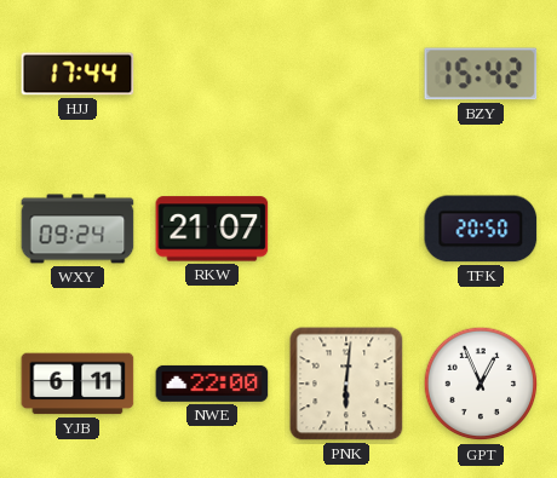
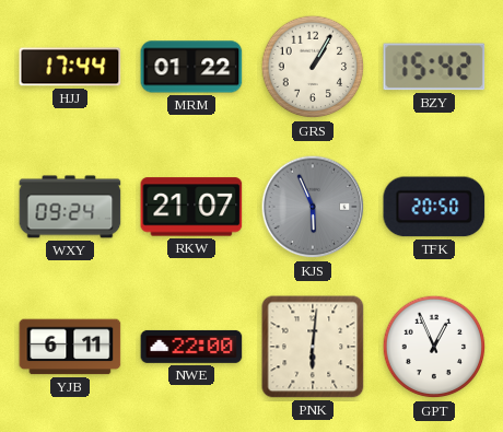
MRM: none -> 01:22
GRS: none -> 1:05
KJS: none -> 5:56
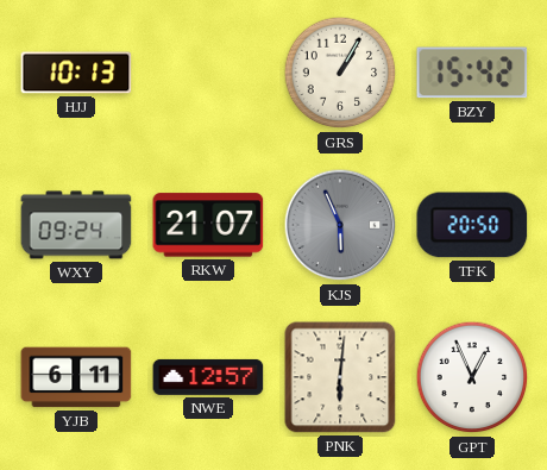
HJJ: 17:44 -> 10:13
MRM: 01:22 -> none
NWE: 22:00 -> 12:57
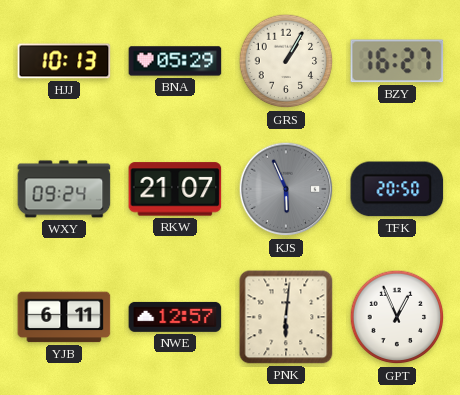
BNA: none -> 05:29
BZY: 15:42 -> 16:27
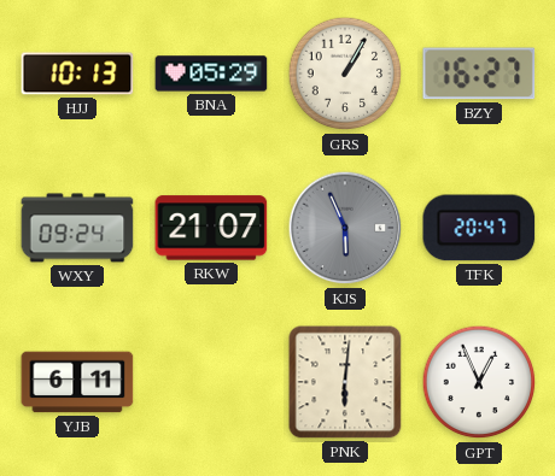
TFK: 20:50 -> 20:47
NWE: 12:57 -> none
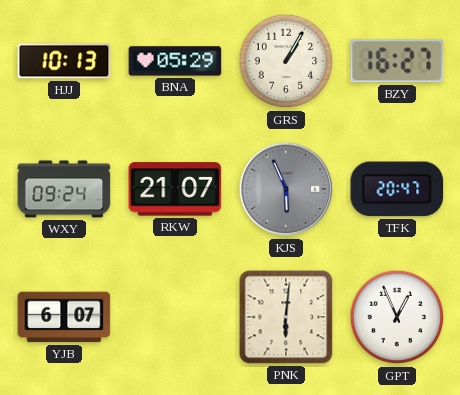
YJB: 6:11 -> 6:07
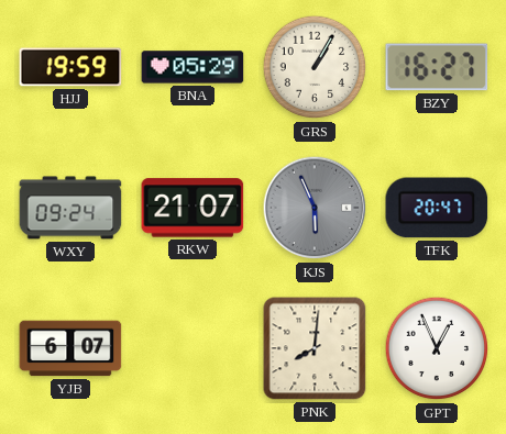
HJJ: 10:13 -> 19:59
PNK: 6:01 -> 8:01
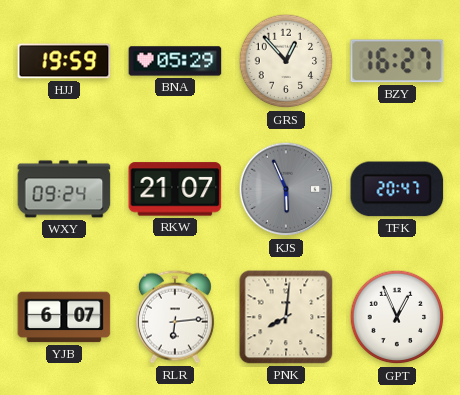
GRS: 1:05 -> 12:53
RLR: none -> 6:14
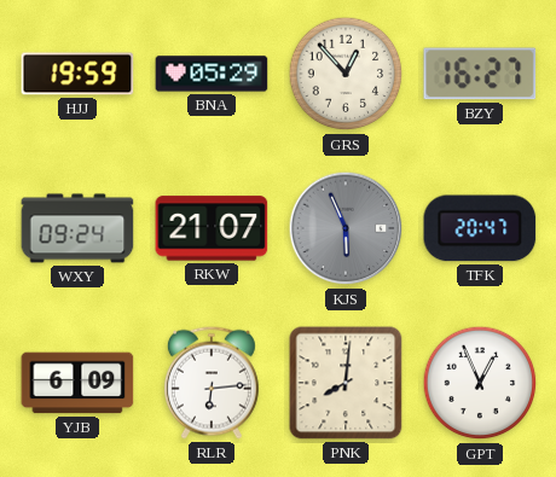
YJB: 6:07 -> 6:09
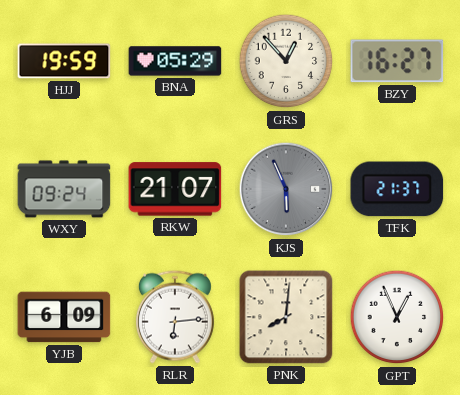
TFK: 20:47 -> 21:37
